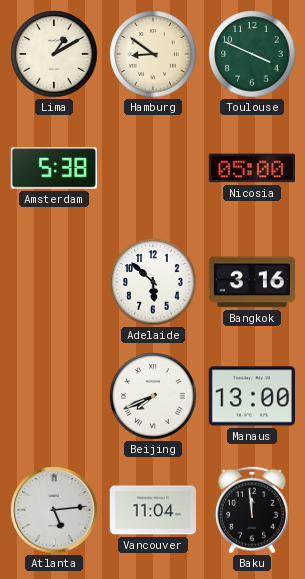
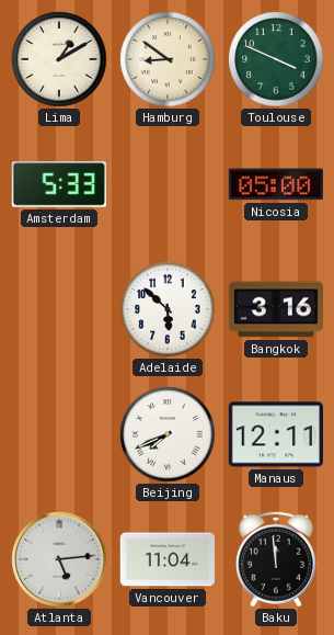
Amsterdam: 5:38 -> 5:33
Manaus: 13:00 -> 12:11
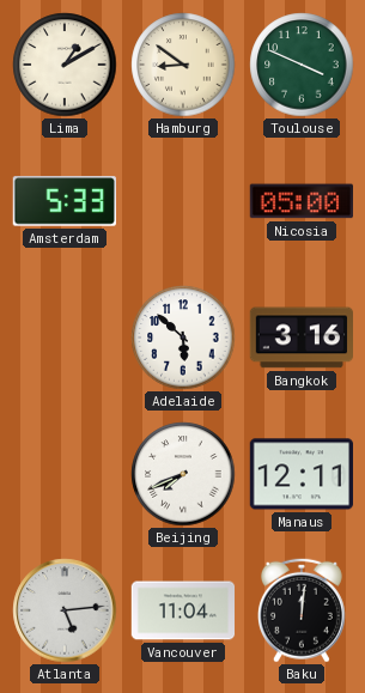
Baku: 11:59 -> 12:01
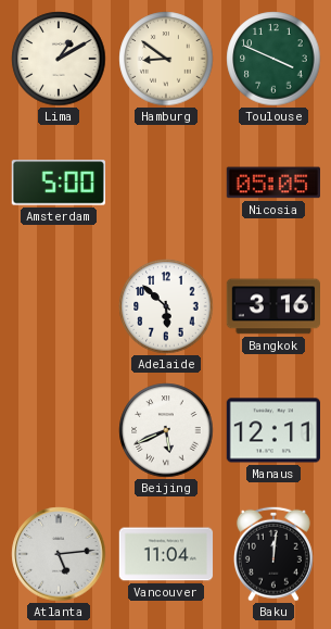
Amsterdam: 5:33 -> 5:00
Nicosia: 05:00 -> 05:05
Beijing: 7:41 -> 5:41
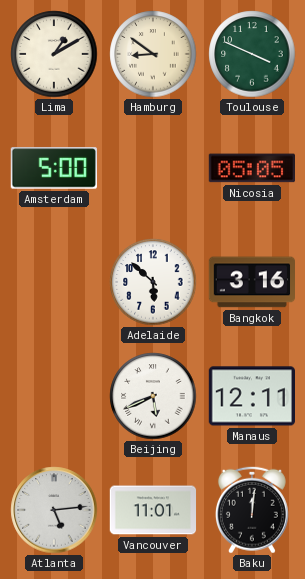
Vancouver: 11:04 -> 11:01
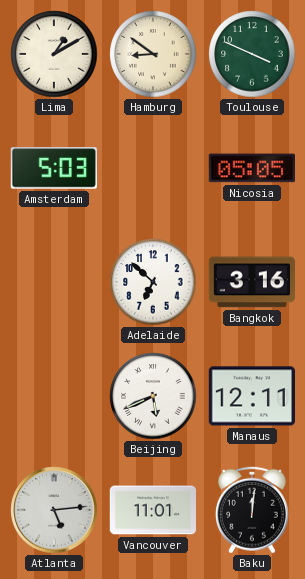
Amsterdam: 5:00 -> 5:03
Adelaide: 5:52 -> 6:52
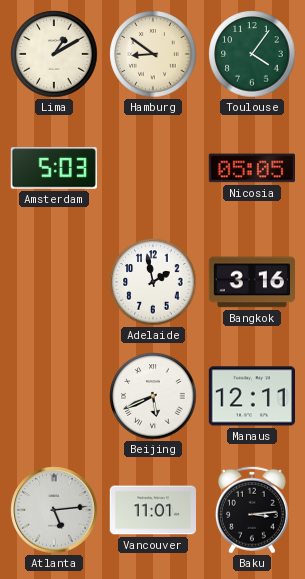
Toulouse: 3:49 -> 4:06
Adelaide: 6:52 -> 1:58
Baku: 12:01 -> 3:14
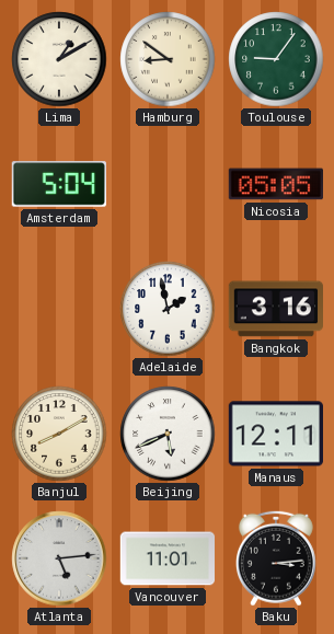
Toulouse: 4:06 -> 9:06
Amsterdam: 5:03 -> 5:04
Banjul: none -> 8:10
